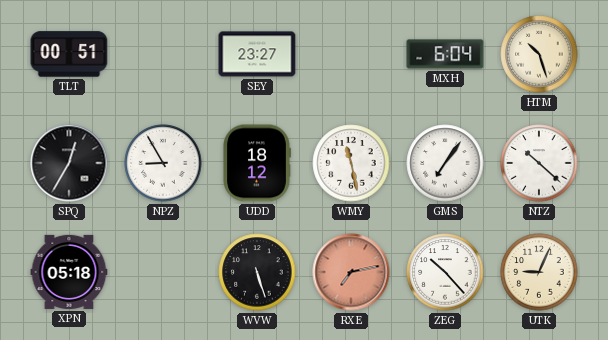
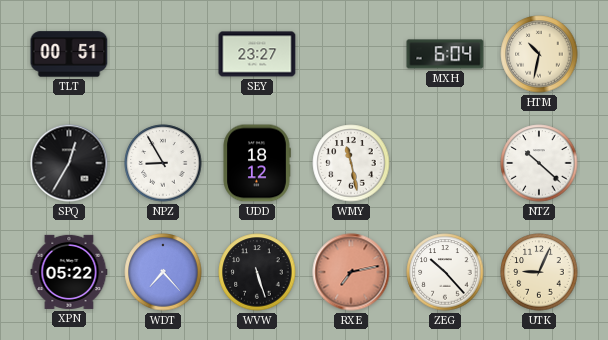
HTM: 10:27 -> 10:32
GMS: 7:06 -> none
XPN: 05:18 -> 05:22
WDT: none -> 7:23
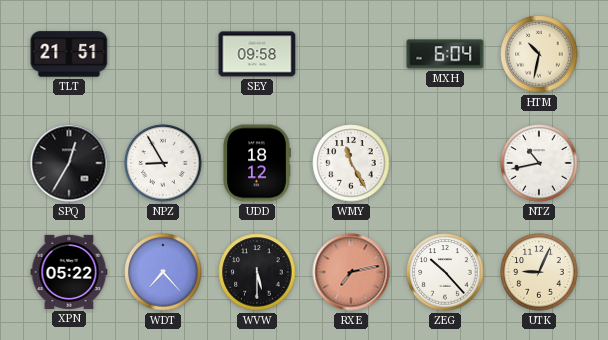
TLT: 00:51 -> 21:51
SEY: 23:27 -> 09:58
WMY: 11:28 -> 11:25
NTZ: 10:22 -> 10:43
WVW: 5:27 -> 5:30
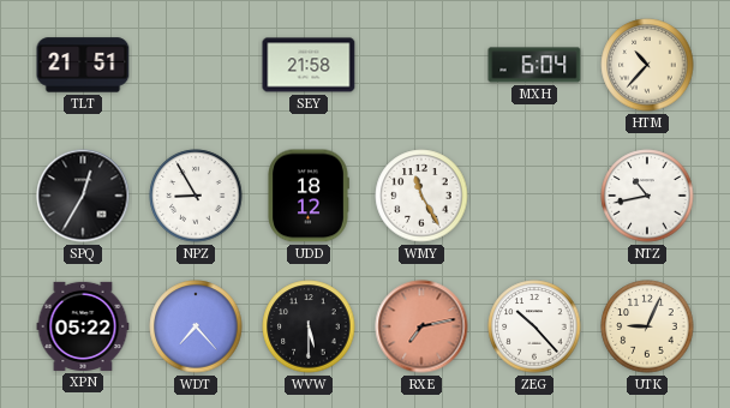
SEY: 09:58 -> 21:58
HTM: 10:32 -> 10:37
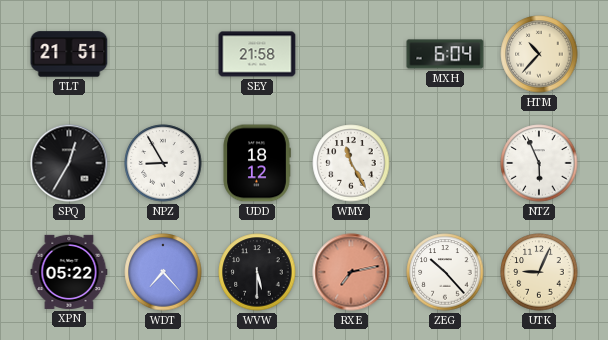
NTZ: 10:43 -> 5:56
